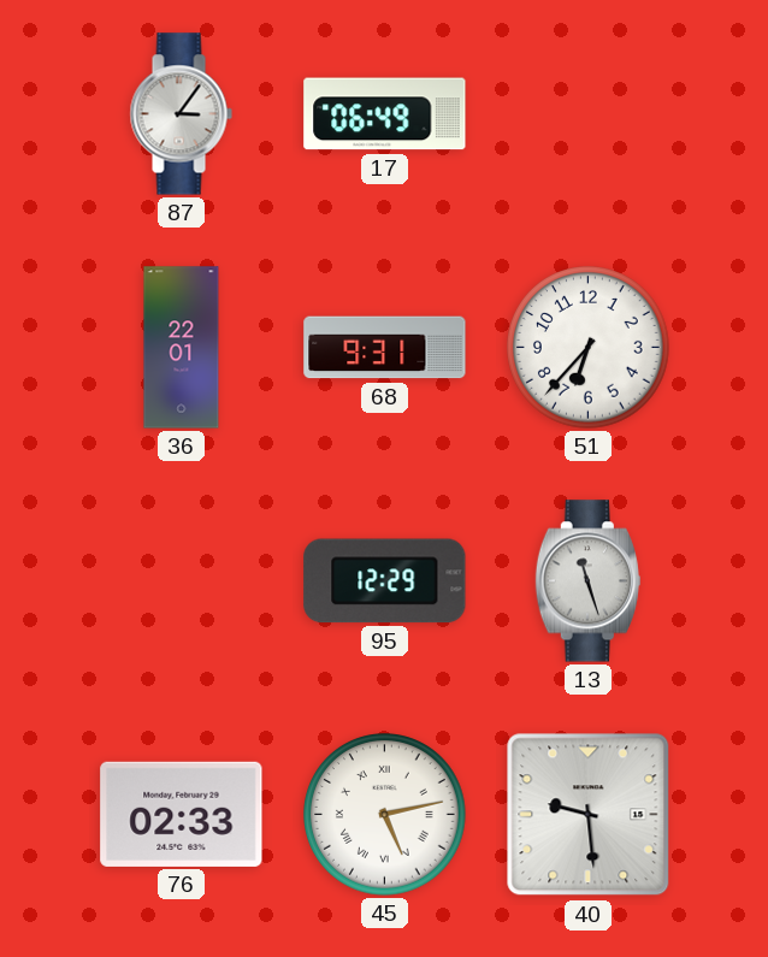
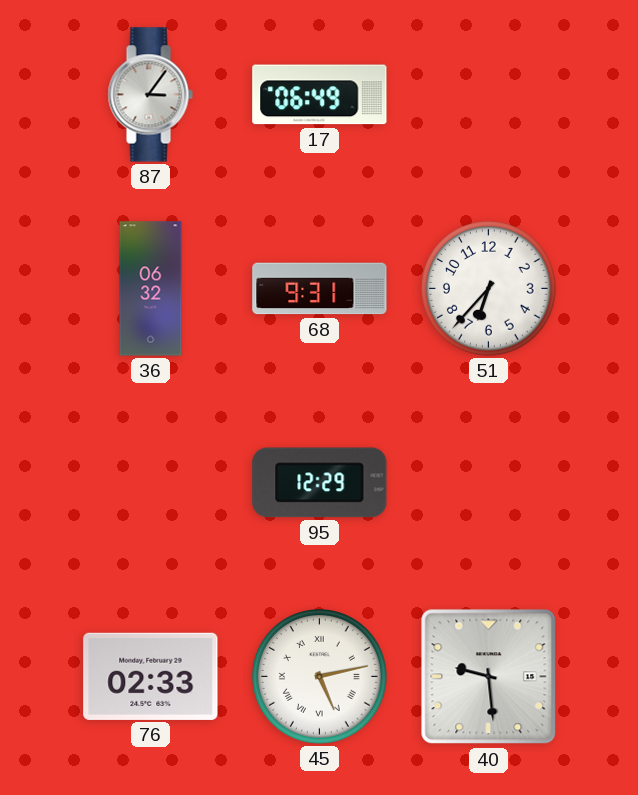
36: 22:01 -> 06:32
13: 11:27 -> none
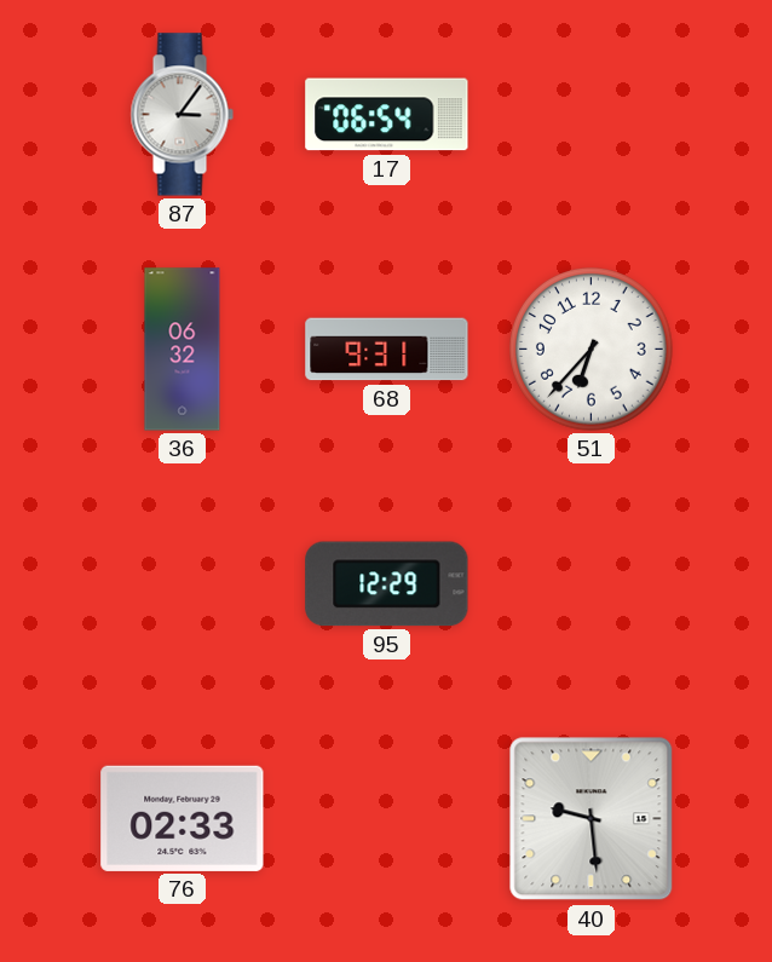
17: 06:49 -> 06:54
45: 5:13 -> none
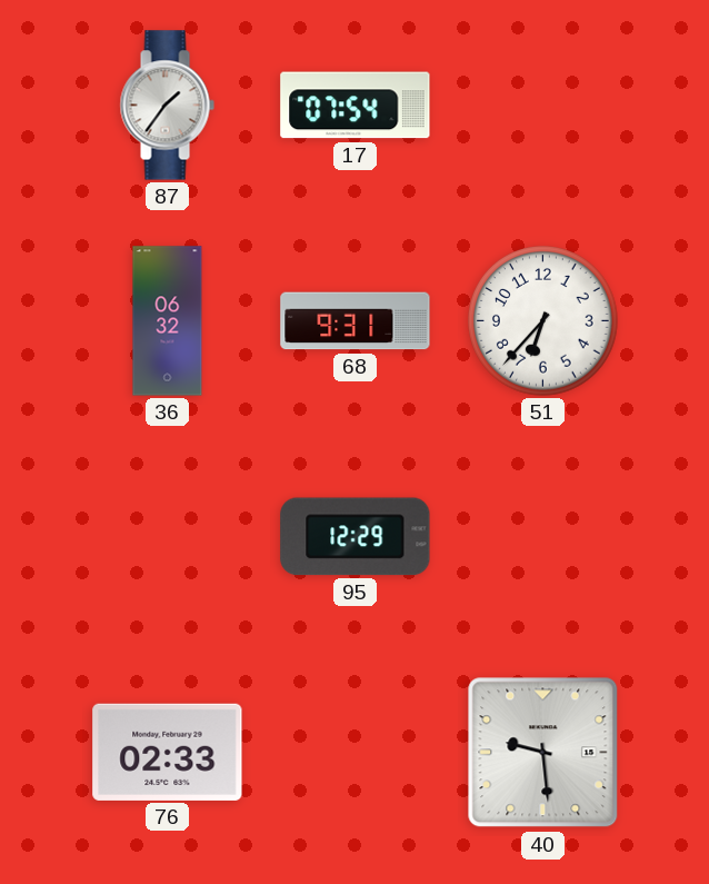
87: 3:06 -> 1:36
17: 06:54 -> 07:54
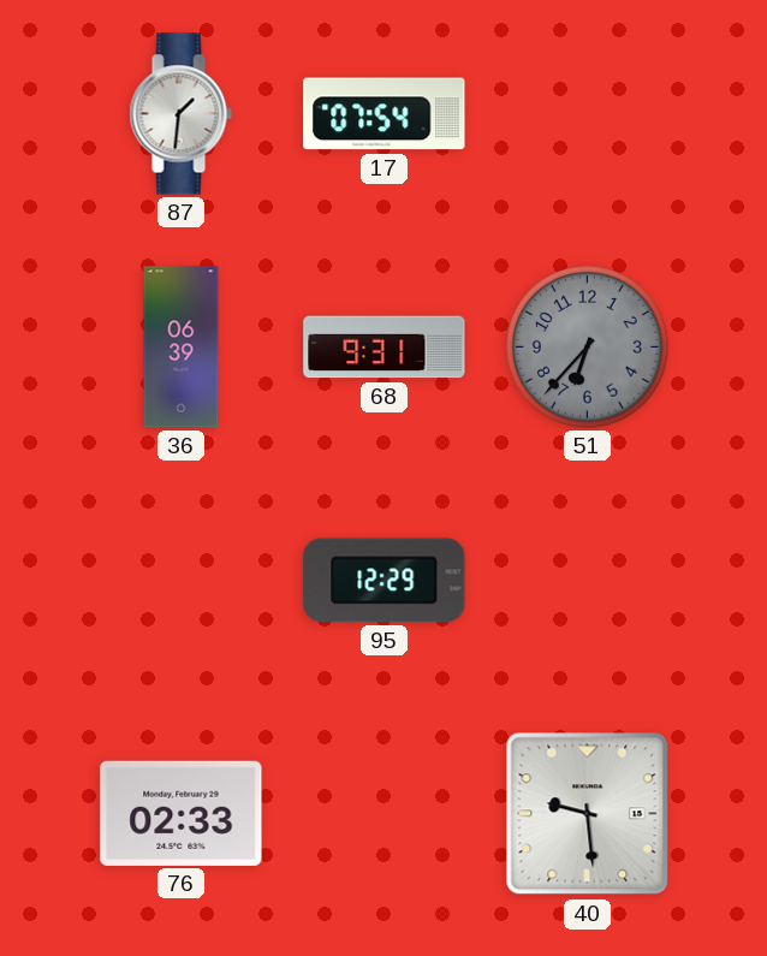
87: 1:36 -> 1:31
36: 06:32 -> 06:39
51 dial: white -> grey
